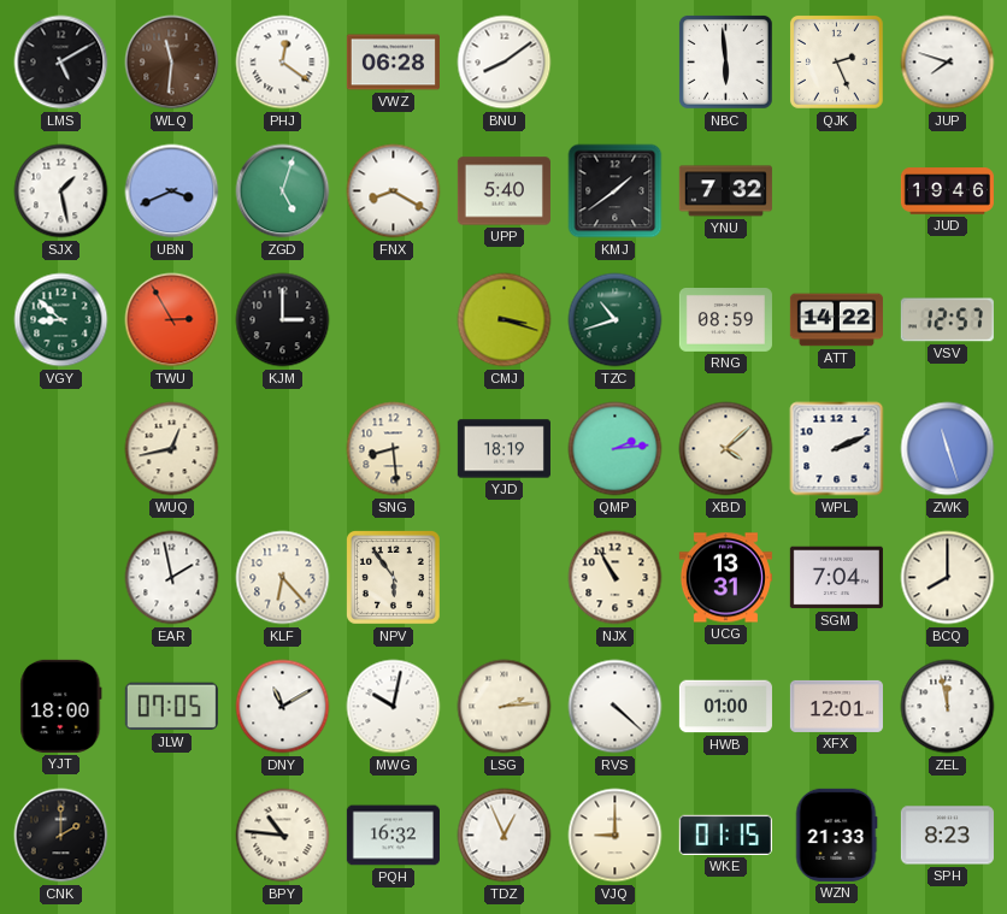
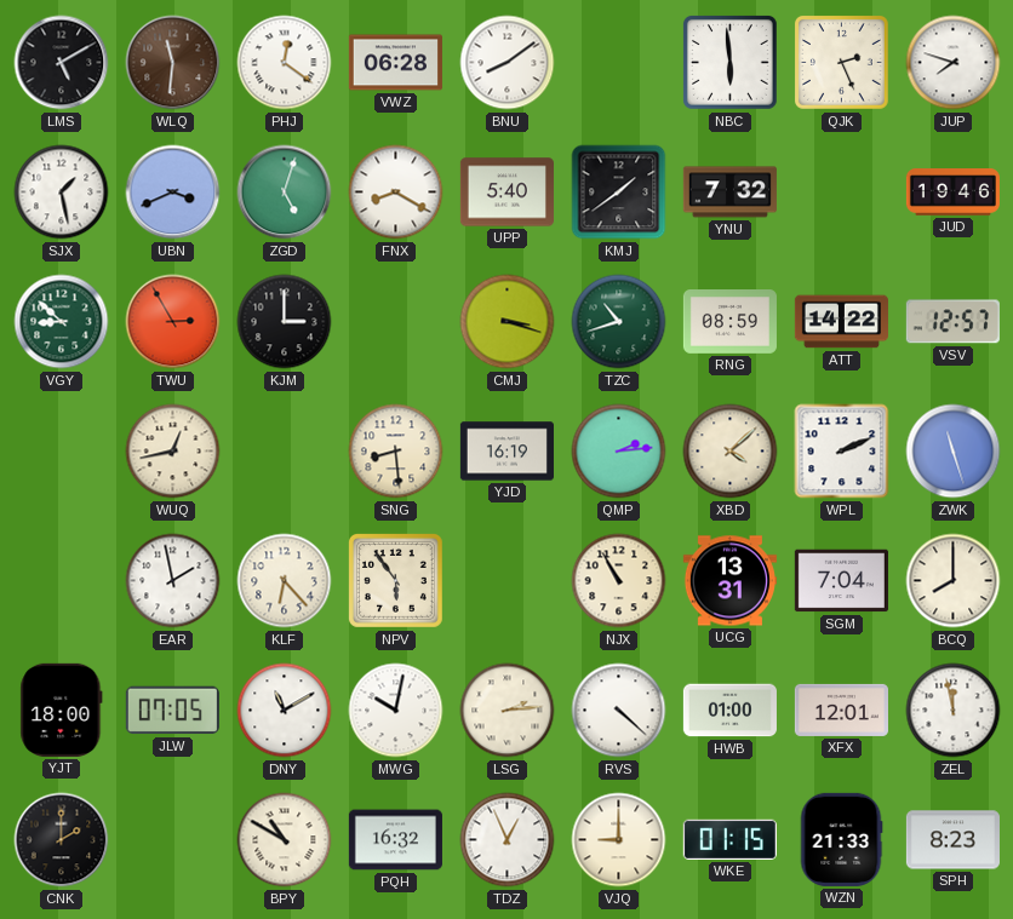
YJD: 18:19 -> 16:19
BPY: 10:46 -> 10:50
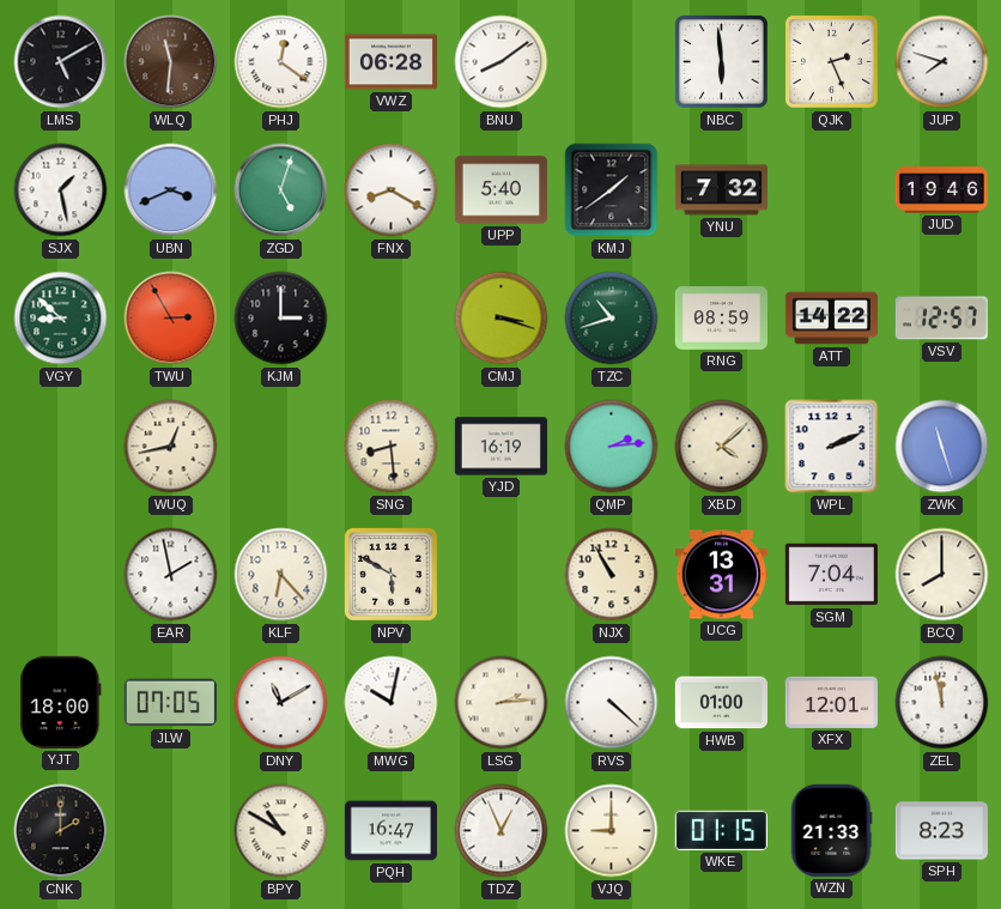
NPV: 5:54 -> 5:50
PQH: 16:32 -> 16:47
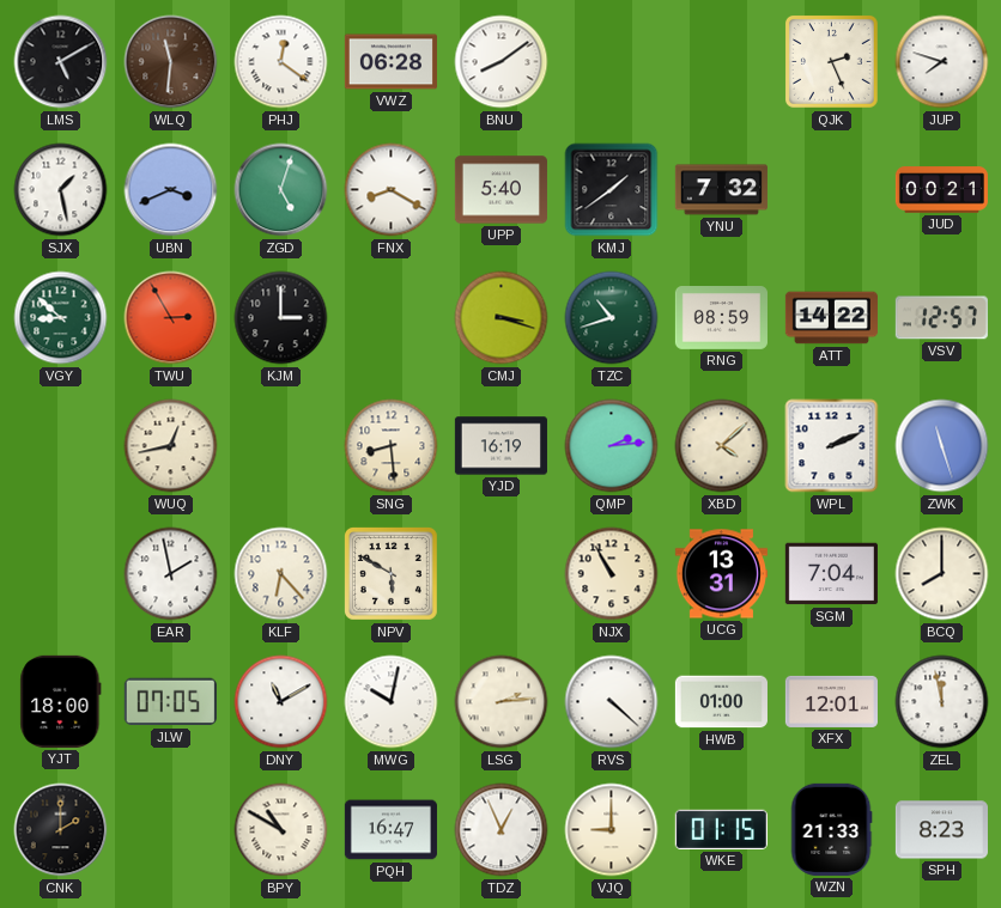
NBC: 5:59 -> none
JUD: 19:46 -> 00:21
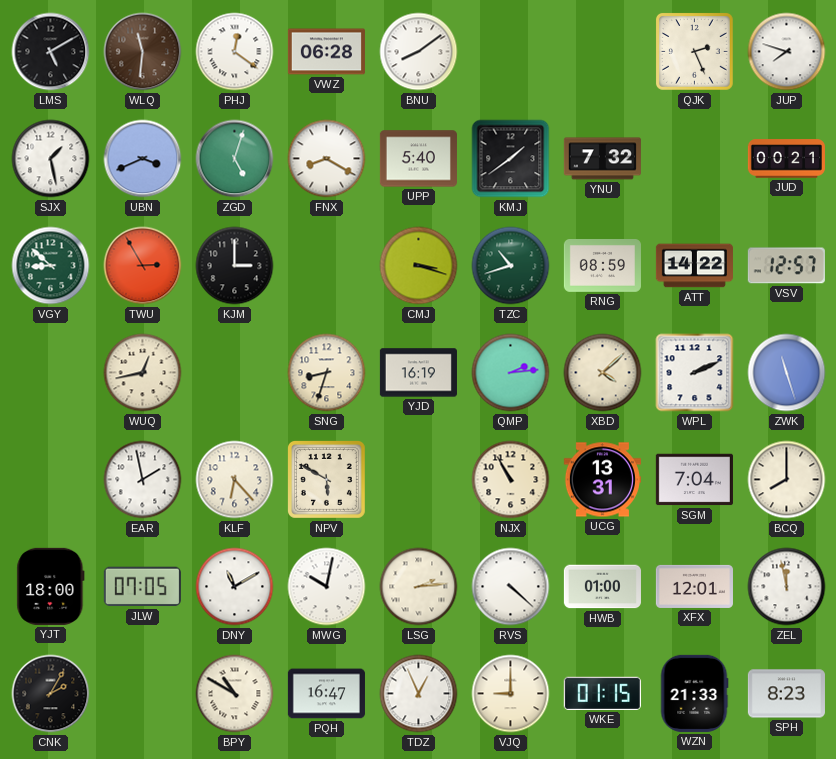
SNG: 8:29 -> 8:33
CNK: 2:00 -> 2:05
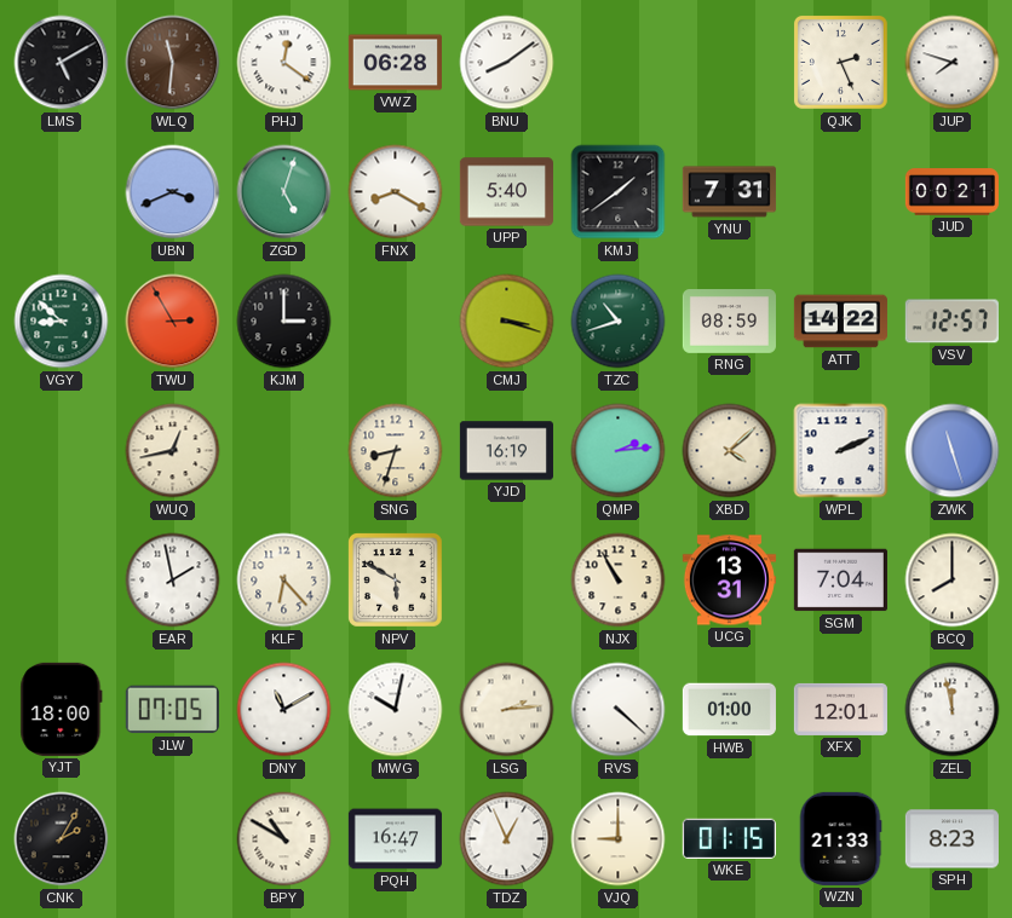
SJX: 1:28 -> none
YNU: 7:32 -> 7:31
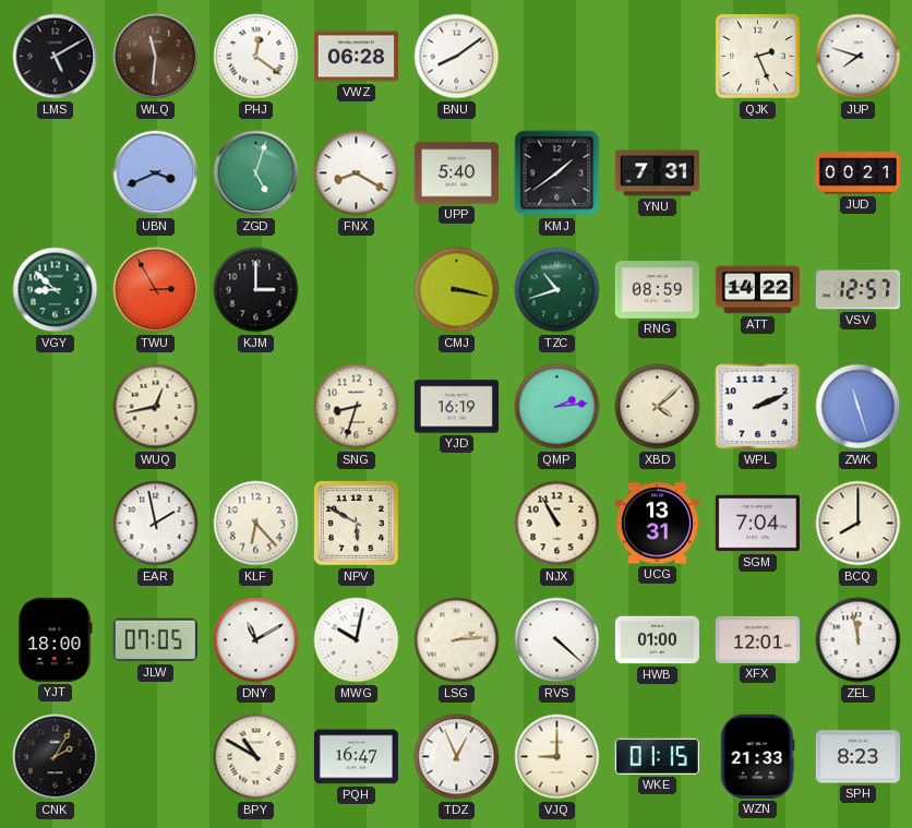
CMJ: 3:18 -> 3:17
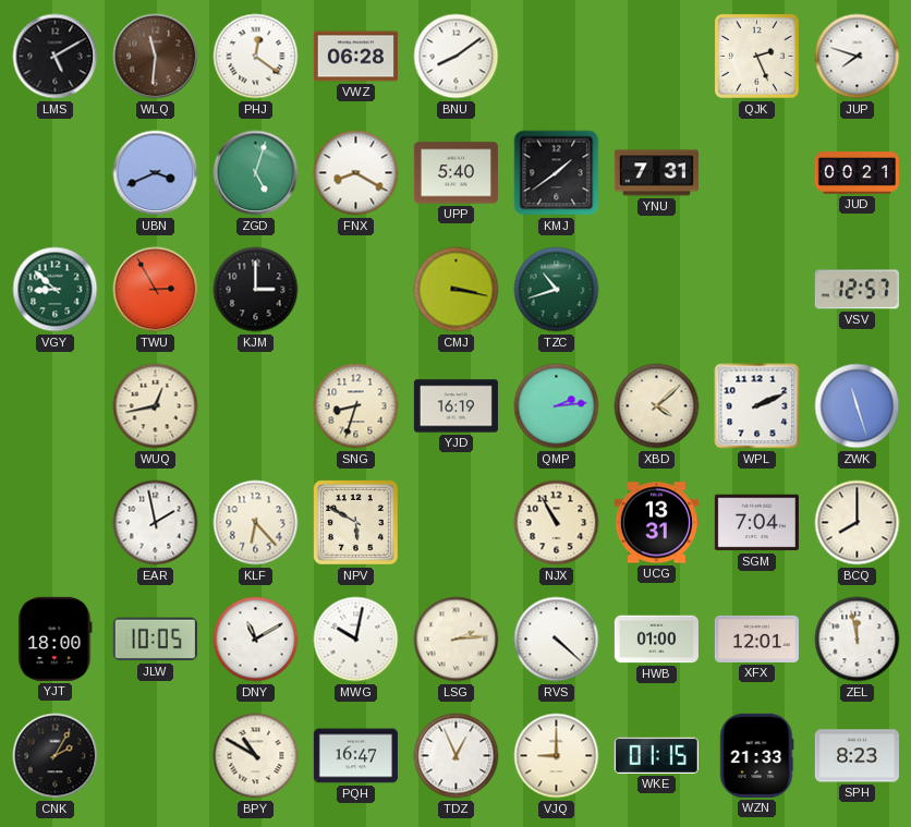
RNG: 08:59 -> none
ATT: 14:22 -> none
JLW: 07:05 -> 10:05
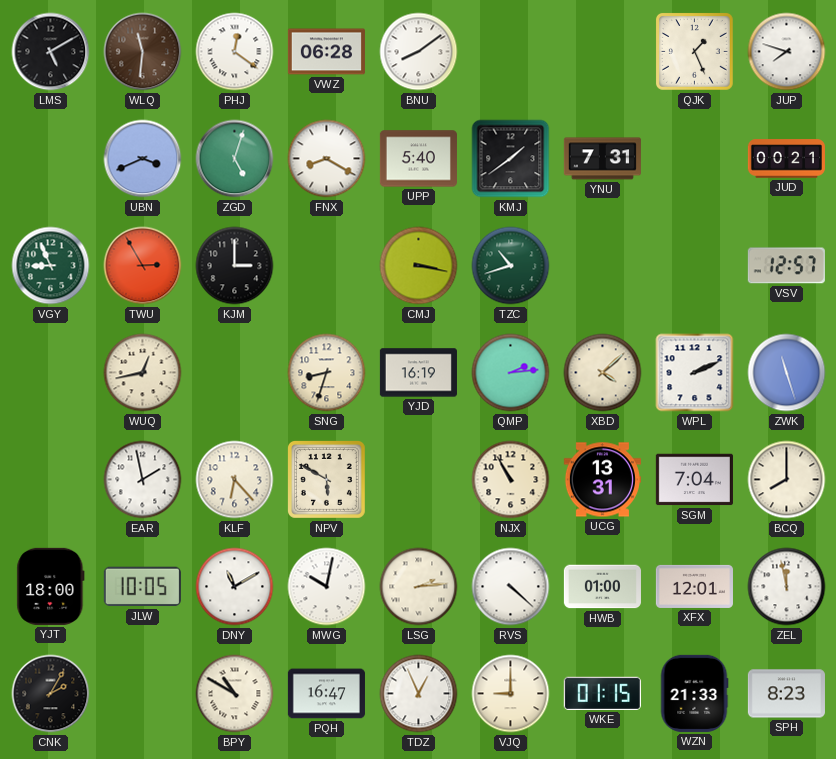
QJK: 2:26 -> 1:26
VGY: 8:52 -> 8:56
